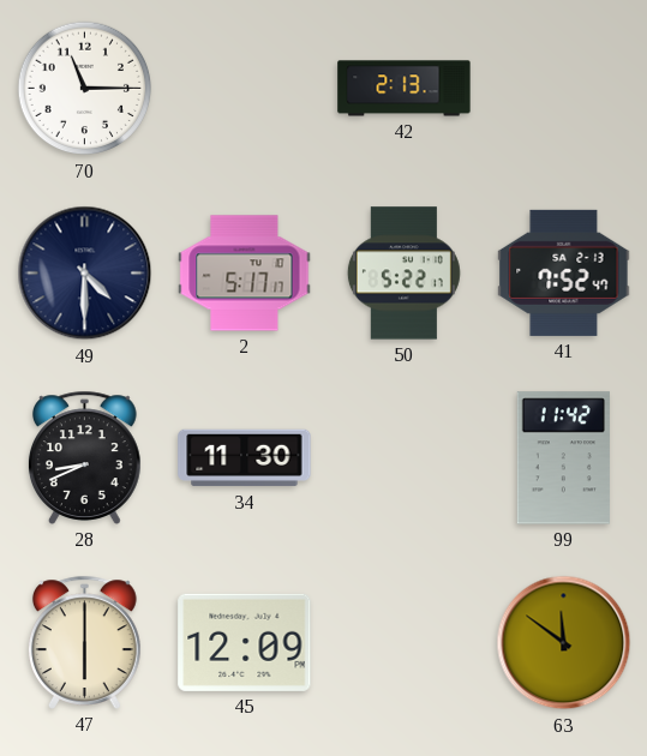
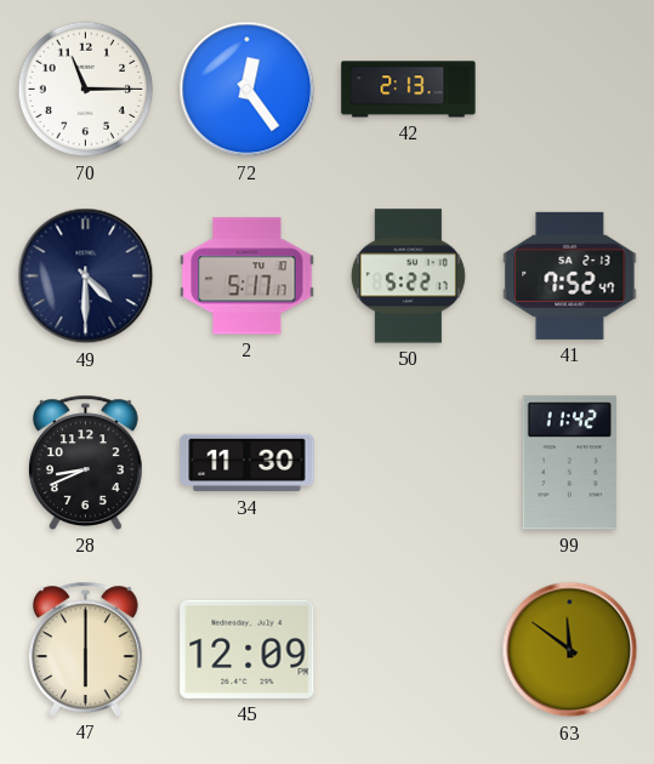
72: none -> 12:24
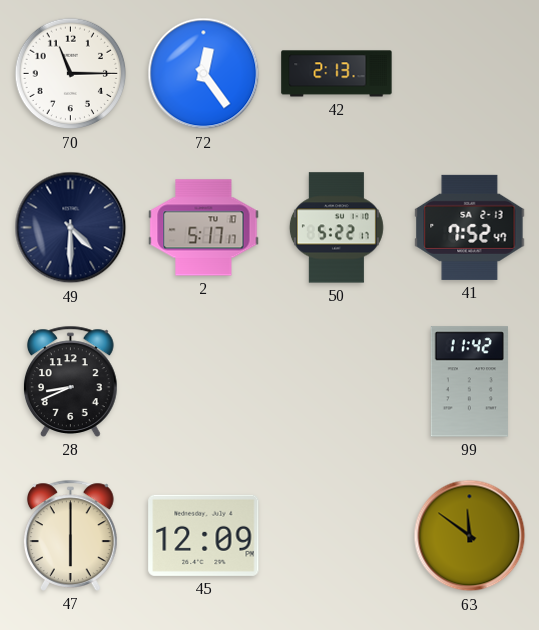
34: 11:30 -> none
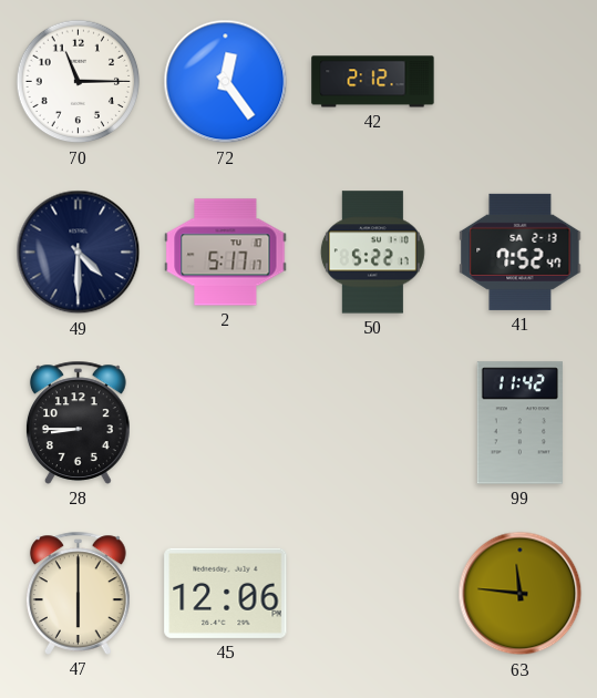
42: 2:13 -> 2:12
28: 8:41 -> 8:45
45: 12:09 -> 12:06
63: 11:51 -> 11:46
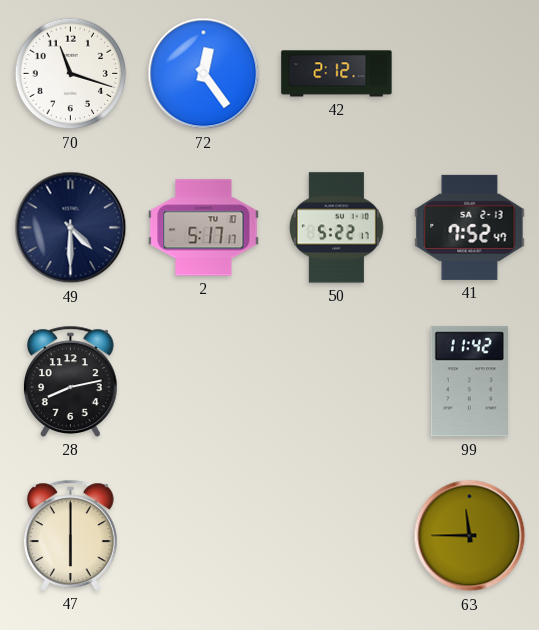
70: 11:15 -> 11:18
28: 8:45 -> 8:13
45: 12:06 -> none
63: 11:46 -> 11:45
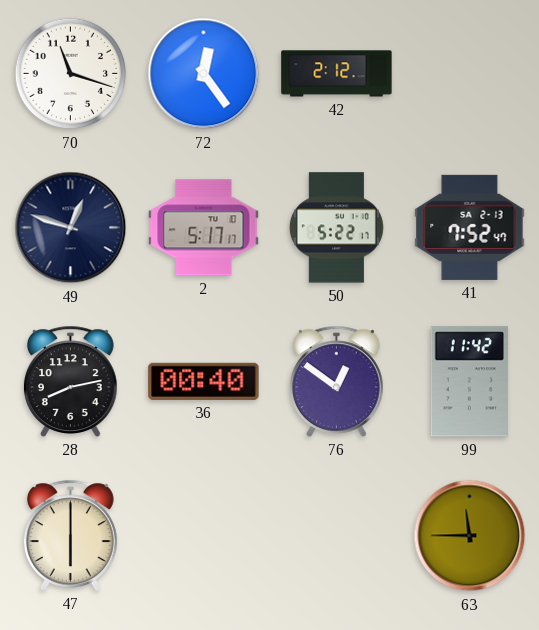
49: 4:30 -> 12:48
36: none -> 00:40
76: none -> 12:51
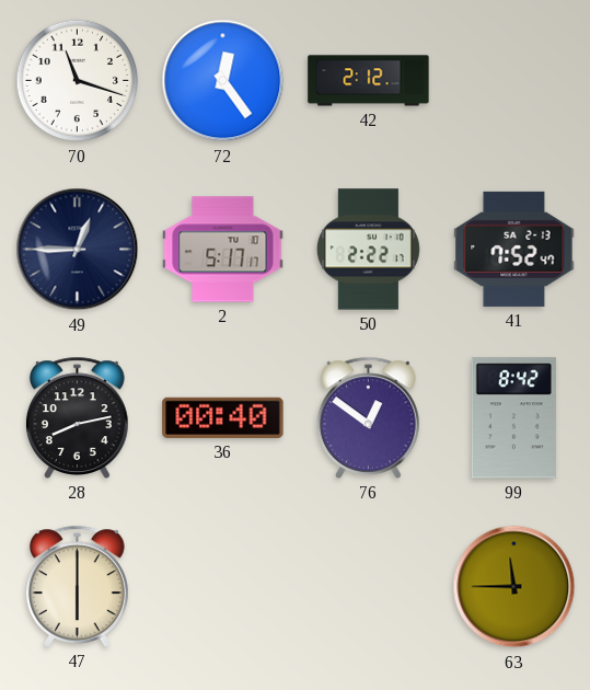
49: 12:48 -> 12:45
50: 5:22 -> 2:22
99: 11:42 -> 8:42
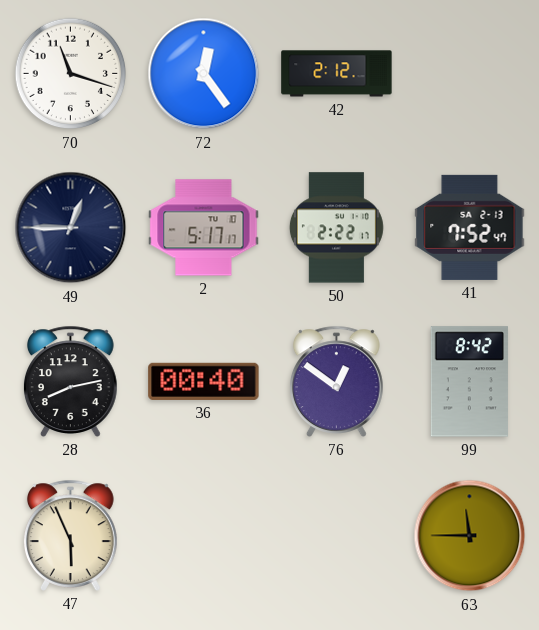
47: 6:00 -> 5:56
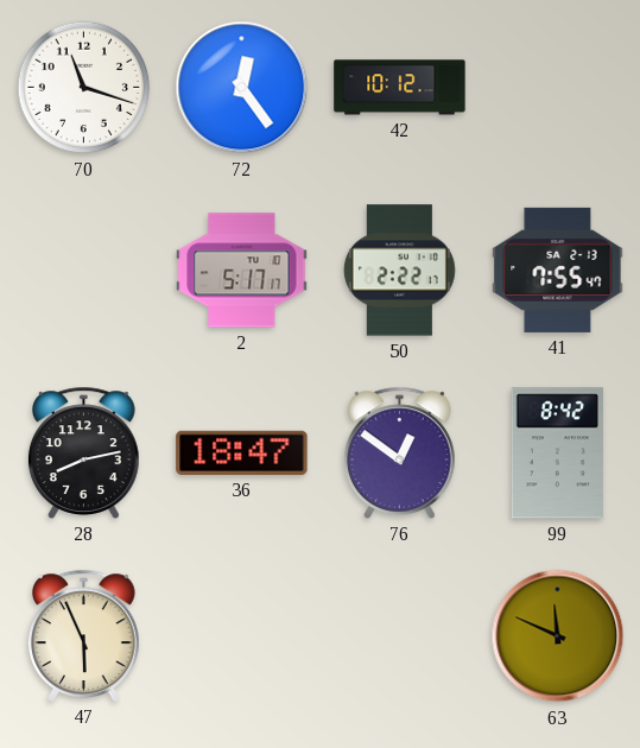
42: 2:12 -> 10:12
49: 12:45 -> none
41: 7:52 -> 7:55
36: 00:40 -> 18:47
63: 11:45 -> 11:49
